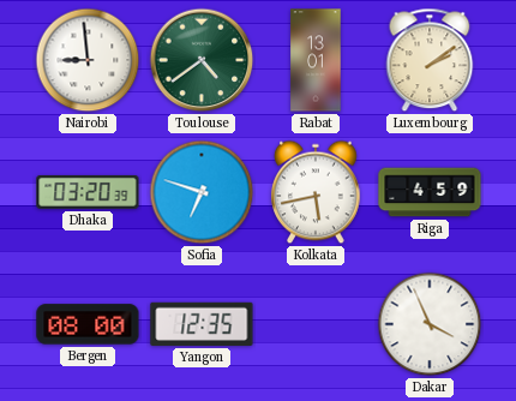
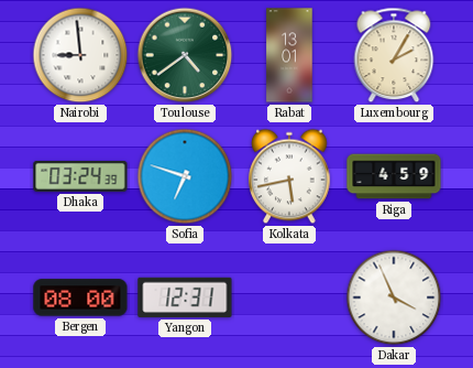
Luxembourg: 2:09 -> 2:05
Dhaka: 03:20 -> 03:24
Yangon: 12:35 -> 12:31
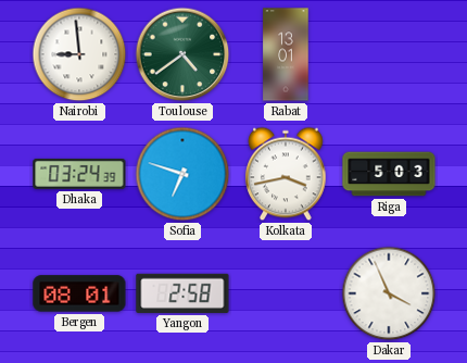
Luxembourg: 2:05 -> none
Kolkata: 5:43 -> 3:43
Riga: 4:59 -> 5:03
Bergen: 08:00 -> 08:01
Yangon: 12:31 -> 2:58
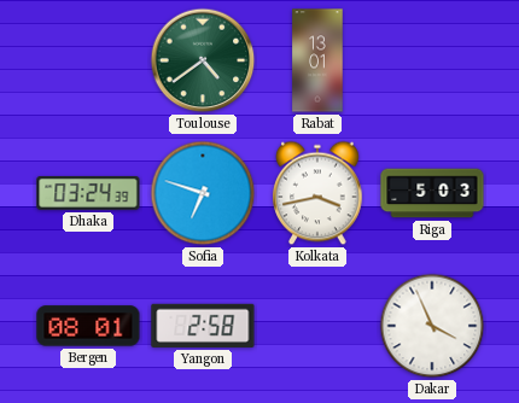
Nairobi: 8:59 -> none
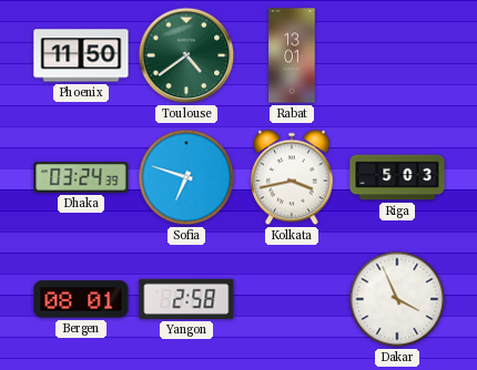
Phoenix: none -> 11:50
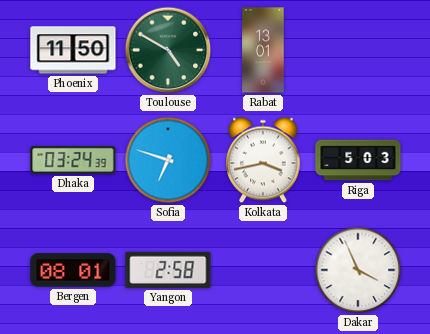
Toulouse: 4:39 -> 4:50
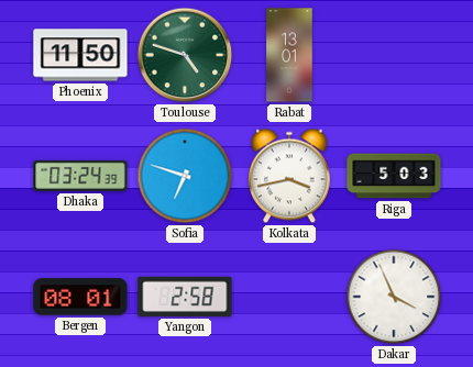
Toulouse: 4:50 -> 4:48
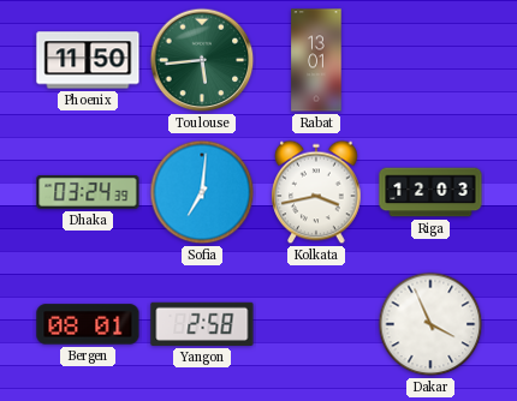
Toulouse: 4:48 -> 5:44
Sofia: 6:48 -> 7:01
Riga: 5:03 -> 12:03
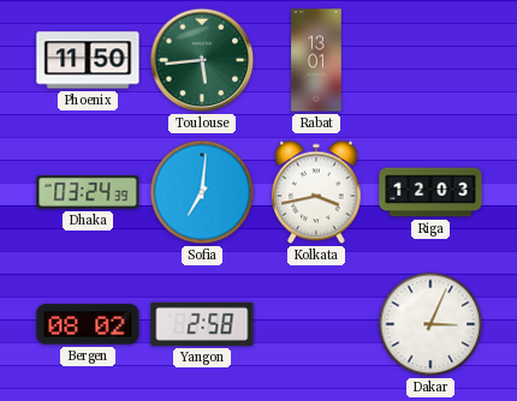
Bergen: 08:01 -> 08:02
Dakar: 3:56 -> 3:04
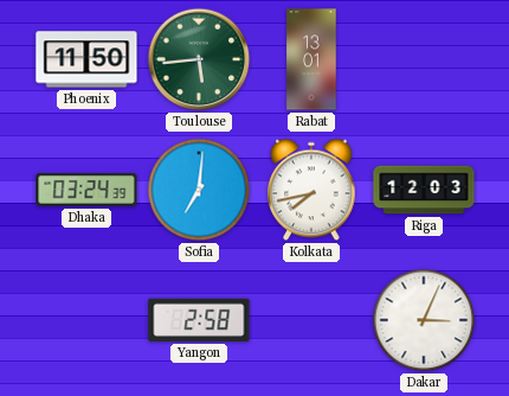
Kolkata: 3:43 -> 7:43
Bergen: 08:02 -> none
